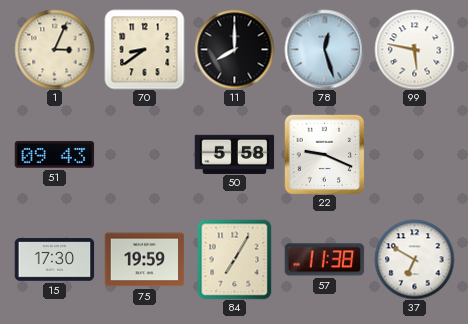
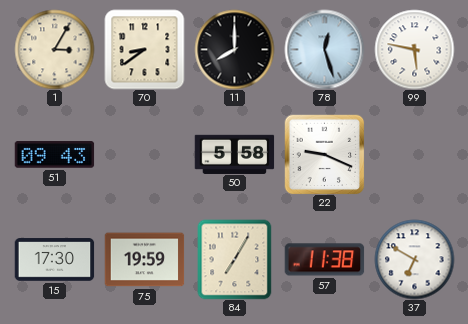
1: 3:04 -> 3:05
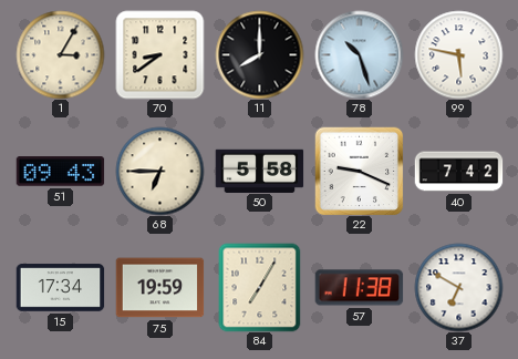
78: 12:27 -> 10:27
68: none -> 6:45
40: none -> 7:42
15: 17:30 -> 17:34
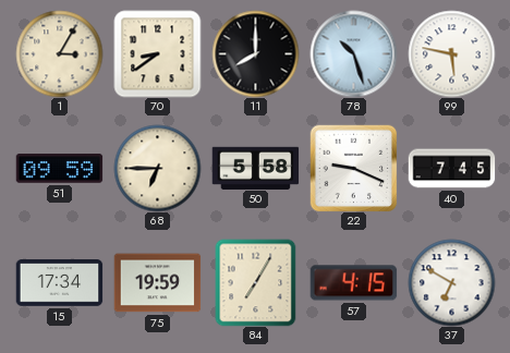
51: 09:43 -> 09:59
40: 7:42 -> 7:45
57: 11:38 -> 4:15
